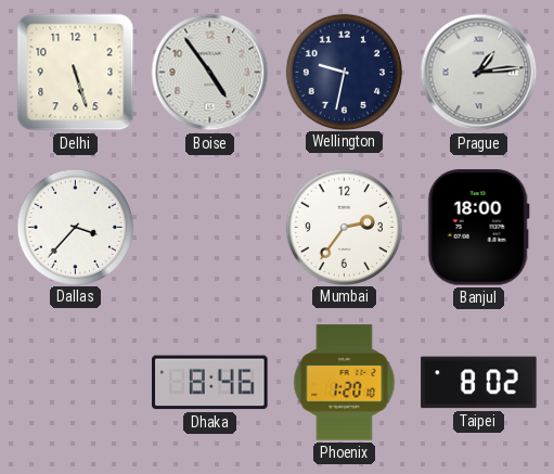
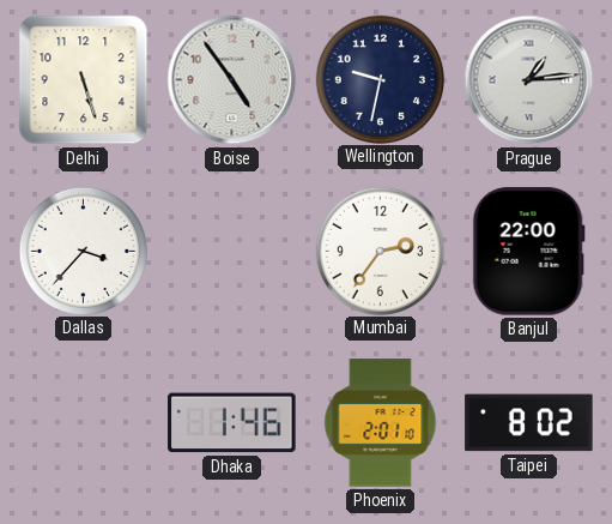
Banjul: 18:00 -> 22:00
Dhaka: 8:46 -> 1:46
Phoenix: 1:20 -> 2:01
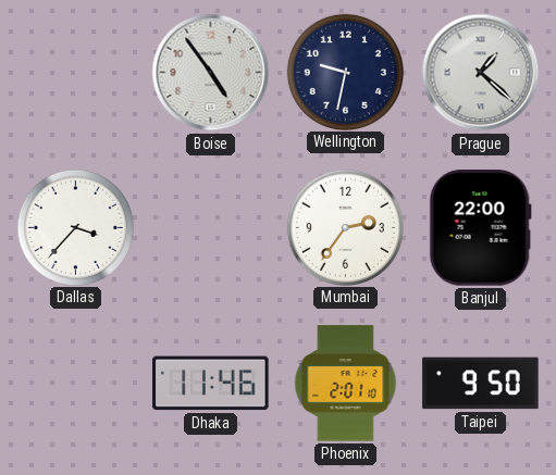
Delhi: 5:27 -> none
Prague: 1:14 -> 1:22
Dhaka: 1:46 -> 11:46
Taipei: 8:02 -> 9:50
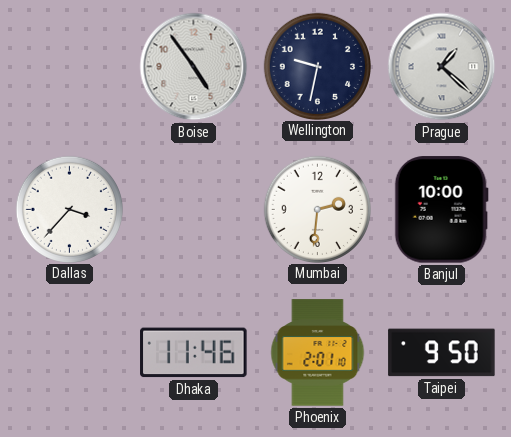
Mumbai: 2:36 -> 2:31
Banjul: 22:00 -> 10:00
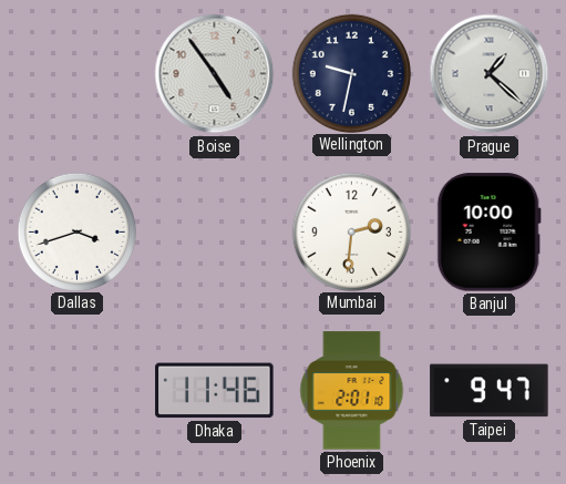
Dallas: 3:37 -> 3:42
Taipei: 9:50 -> 9:47
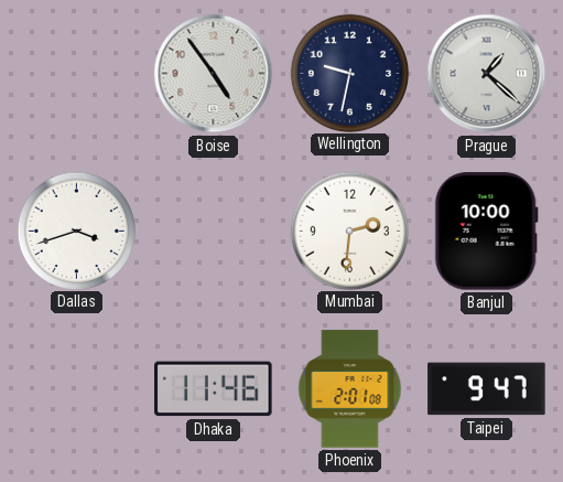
Phoenix: 2:01:10 -> 2:01:08
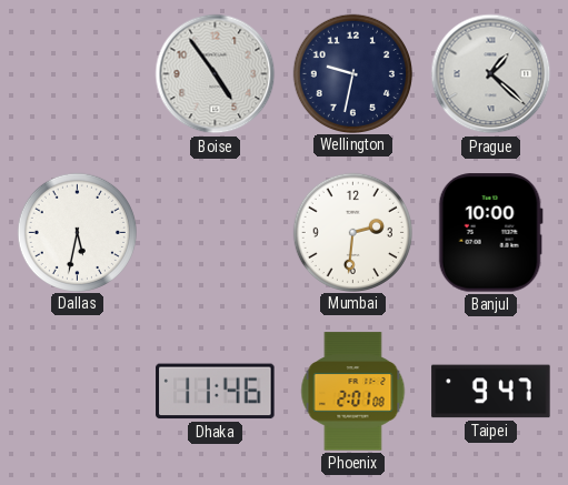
Dallas: 3:42 -> 5:32
